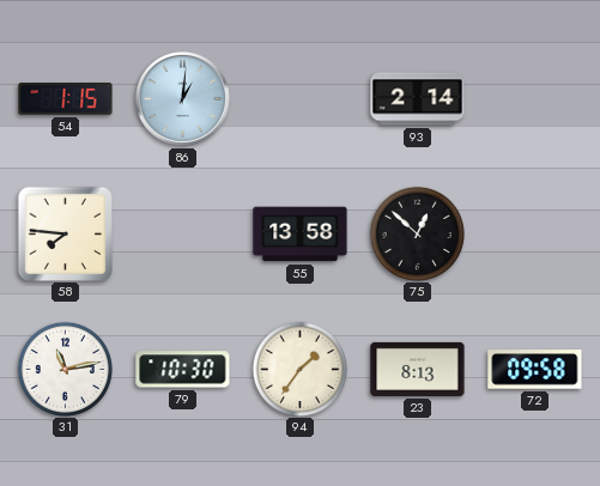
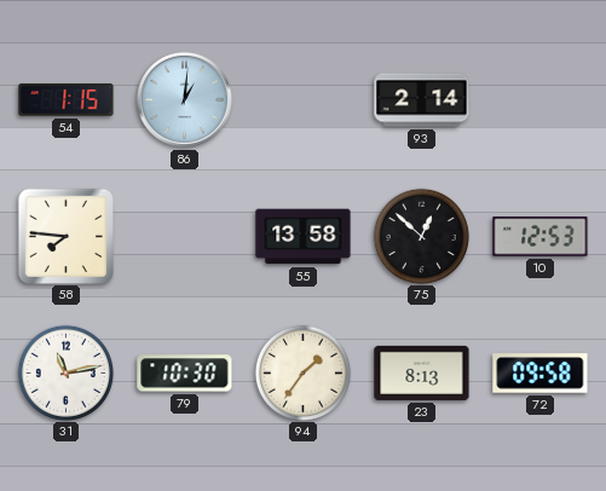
10: none -> 12:53
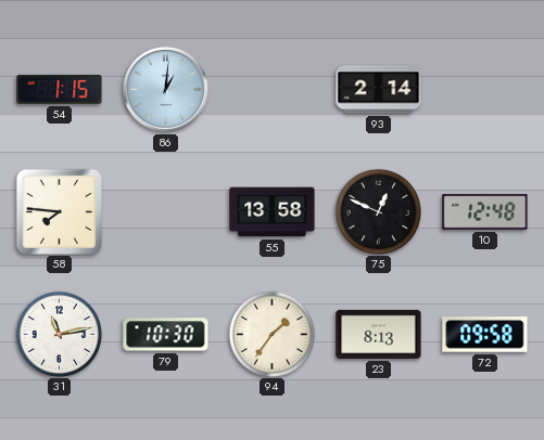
75: 12:52 -> 12:49
10: 12:53 -> 12:48
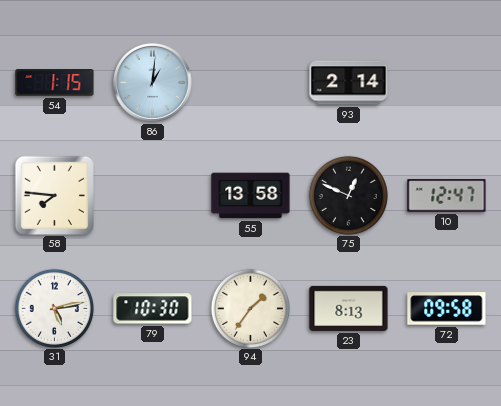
10: 12:48 -> 12:47
31: 11:13 -> 5:13
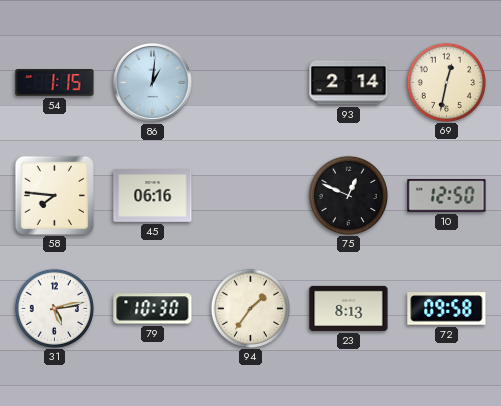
69: none -> 12:32
45: none -> 06:16
55: 13:58 -> none
10: 12:47 -> 12:50
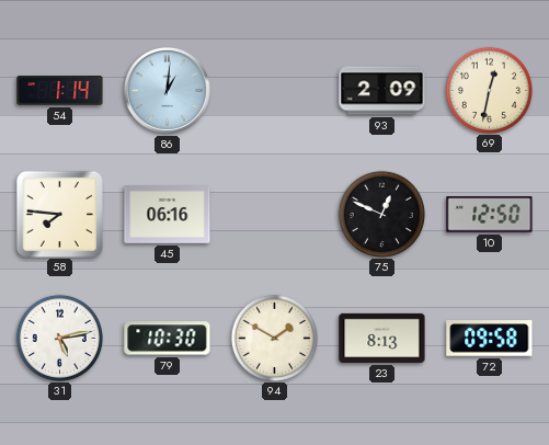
54: 1:15 -> 1:14
93: 2:14 -> 2:09
94: 1:36 -> 1:50
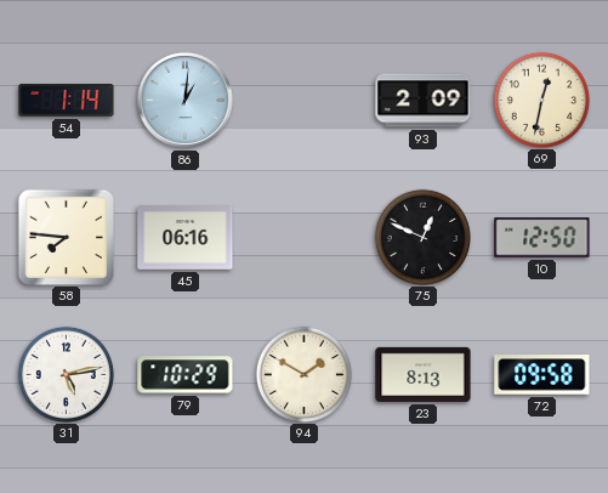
79: 10:30 -> 10:29
